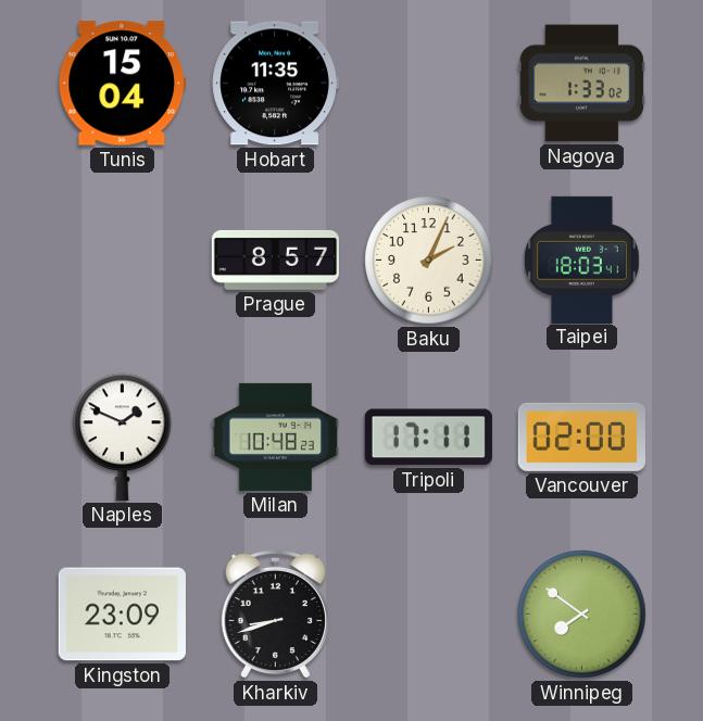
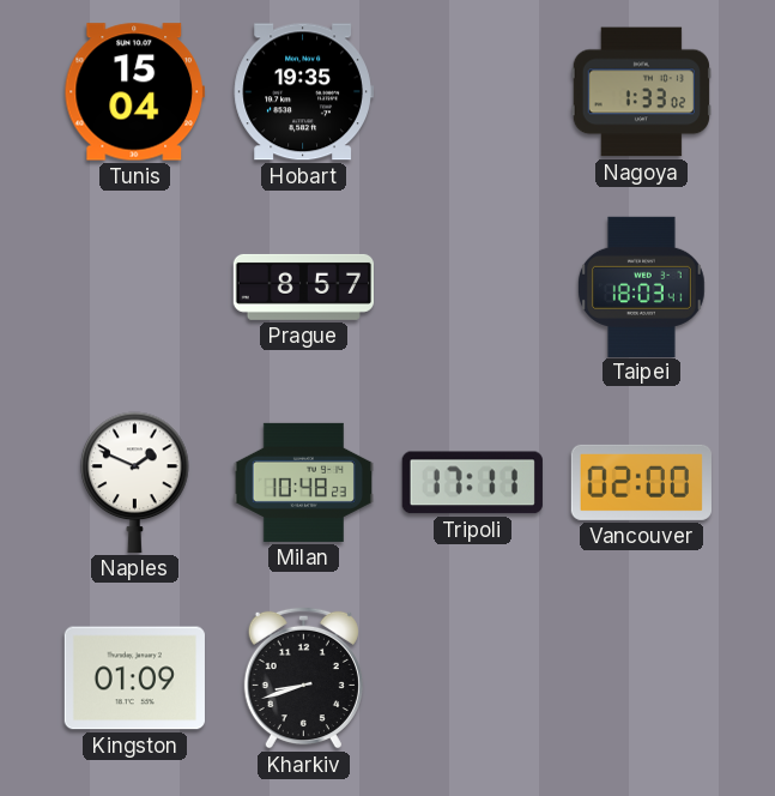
Hobart: 11:35 -> 19:35
Baku: 2:04 -> none
Kingston: 23:09 -> 01:09
Winnipeg: 7:51 -> none
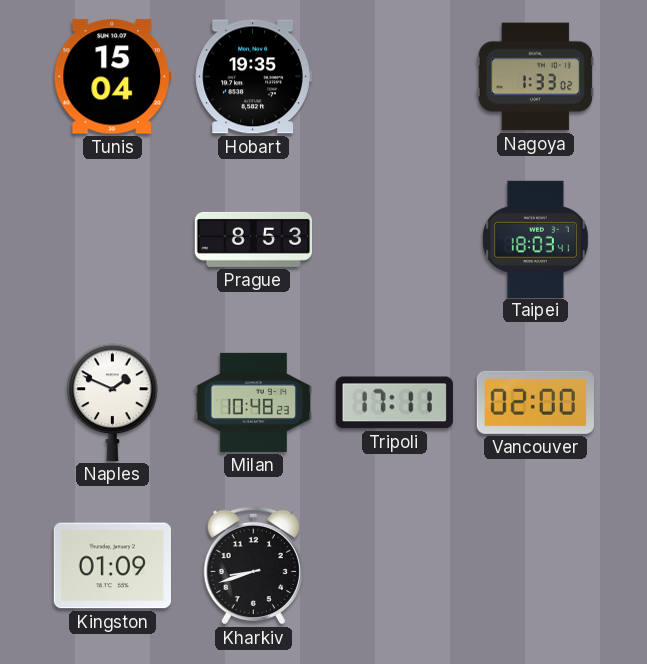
Prague: 8:57 -> 8:53
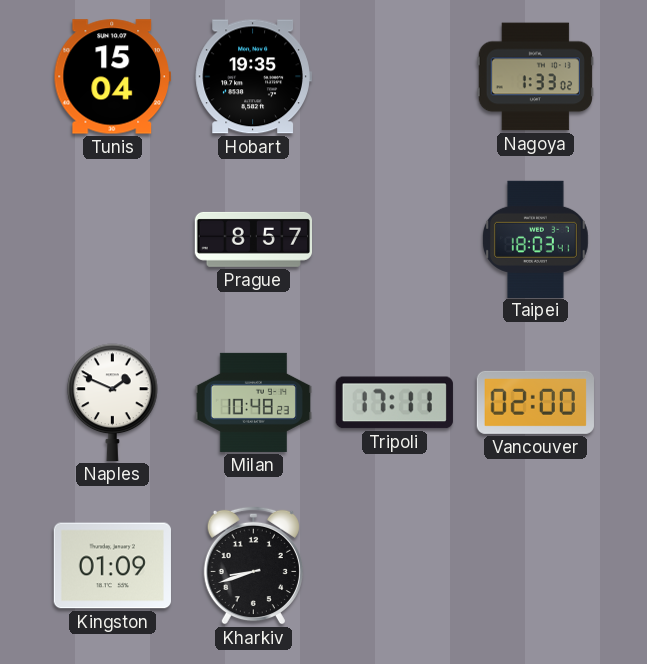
Prague: 8:53 -> 8:57
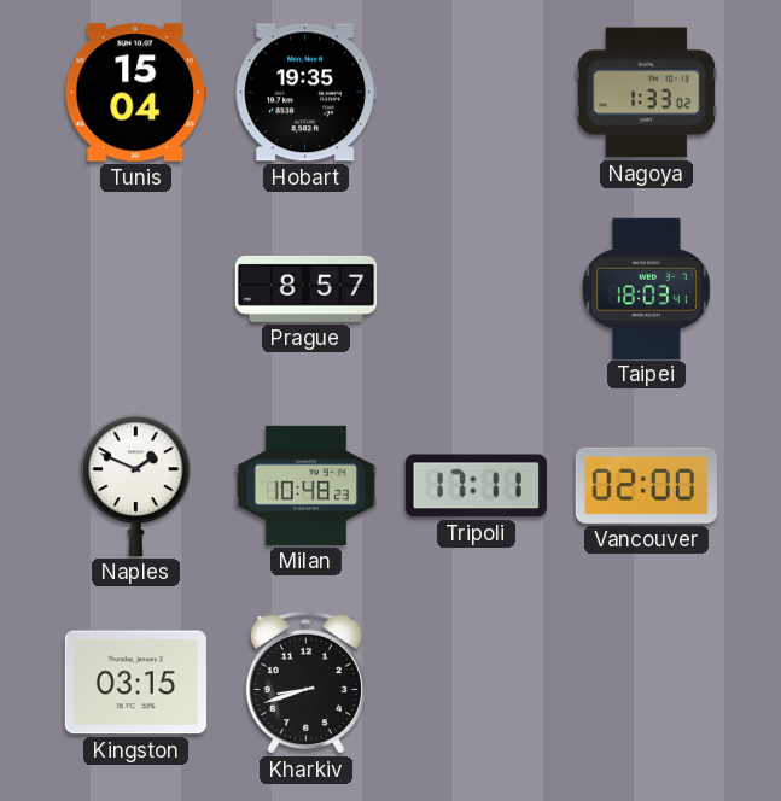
Kingston: 01:09 -> 03:15
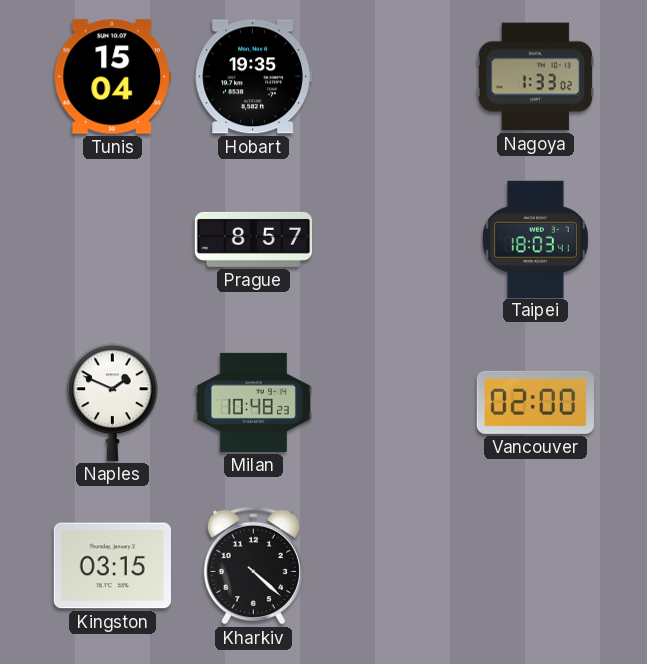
Tripoli: 17:11 -> none
Kharkiv: 8:42 -> 4:22
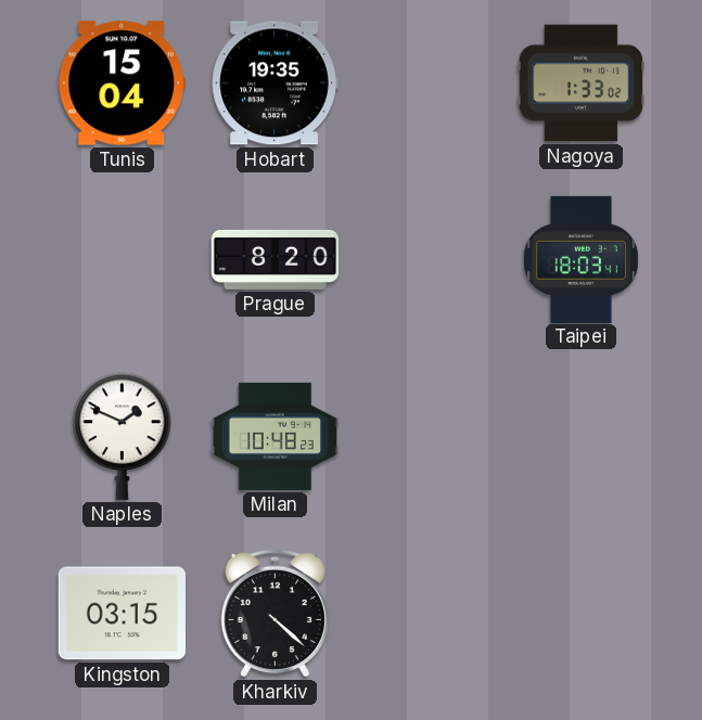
Prague: 8:57 -> 8:20
Vancouver: 02:00 -> none
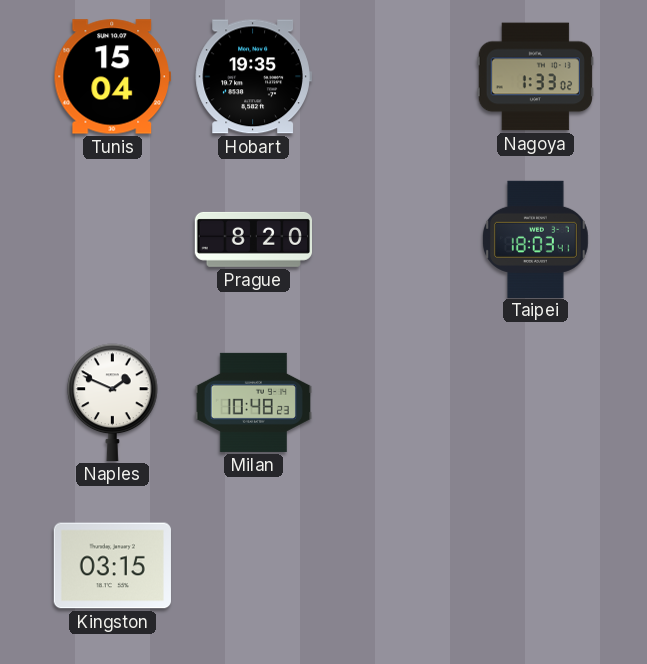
Kharkiv: 4:22 -> none
